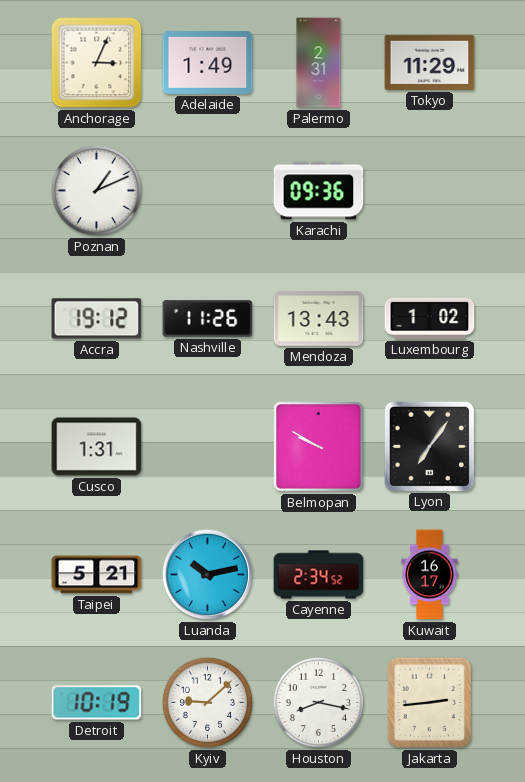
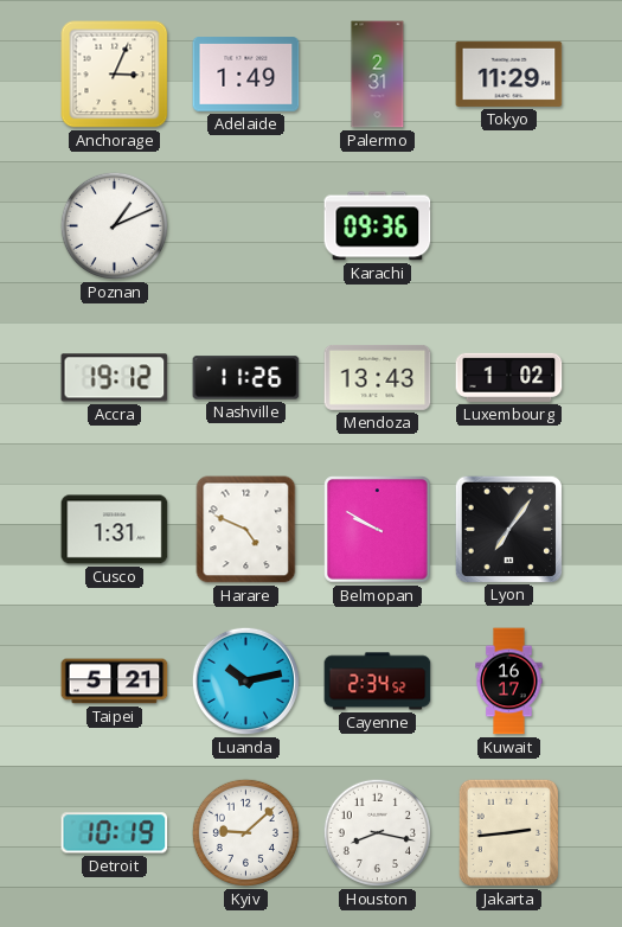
Harare: none -> 4:49
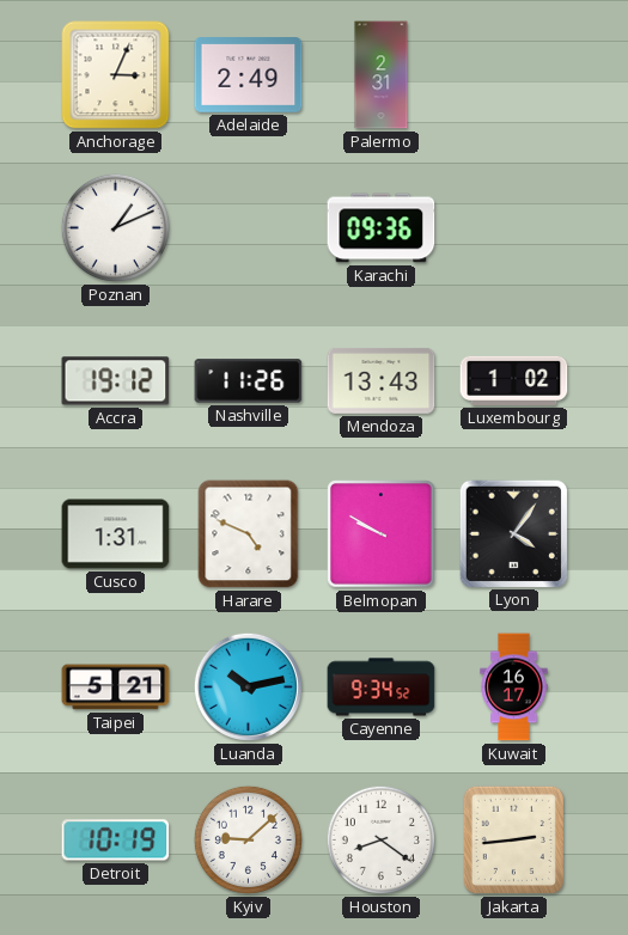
Adelaide: 1:49 -> 2:49
Tokyo: 11:29 -> none
Lyon: 7:06 -> 4:06
Cayenne: 2:34 -> 9:34
Houston: 8:17 -> 8:21
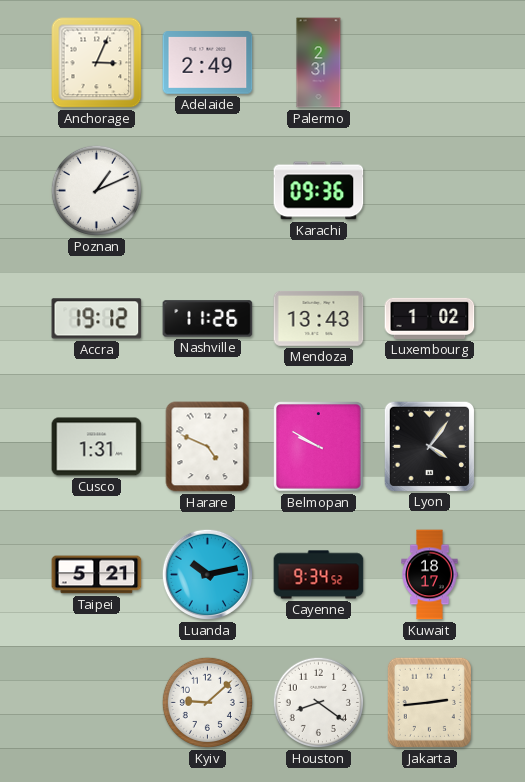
Kuwait: 16:17 -> 18:17
Detroit: 10:19 -> none
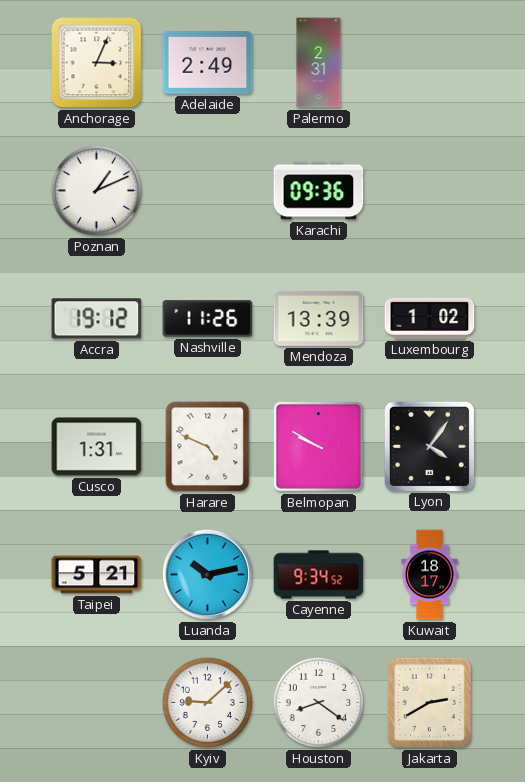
Mendoza: 13:43 -> 13:39
Jakarta: 2:44 -> 2:40
